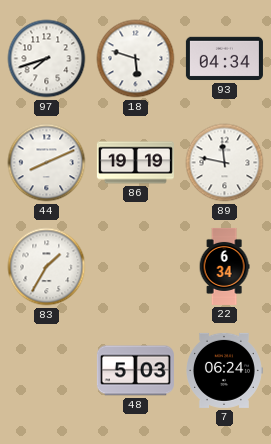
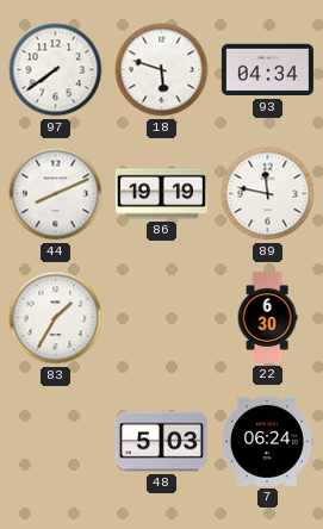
97: 7:42 -> 7:39
22: 6:34 -> 6:30
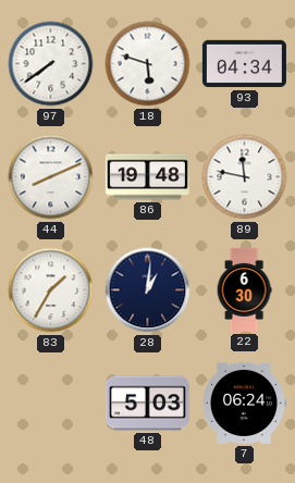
86: 19:19 -> 19:48
28: none -> 1:01
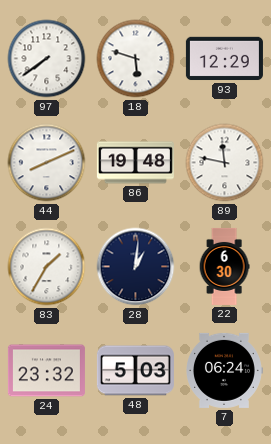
93: 04:34 -> 12:29
24: none -> 23:32
